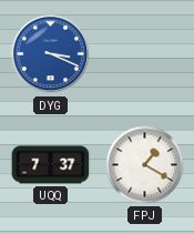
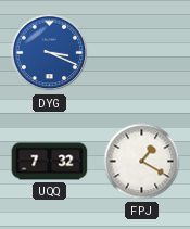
UQQ: 7:37 -> 7:32
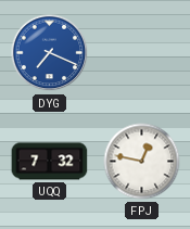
DYG: 3:19 -> 7:19
FPJ: 1:20 -> 12:47
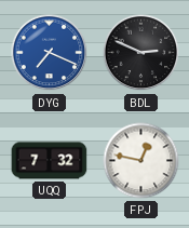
BDL: none -> 2:49
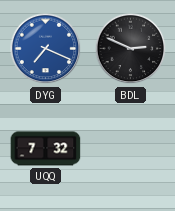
FPJ: 12:47 -> none
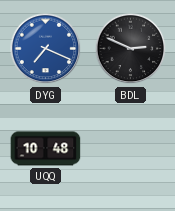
UQQ: 7:32 -> 10:48
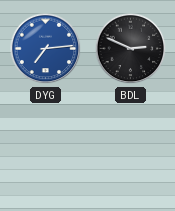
DYG: 7:19 -> 7:14
UQQ: 10:48 -> none
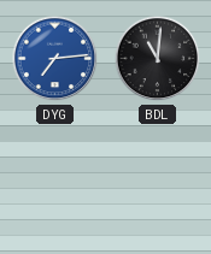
BDL: 2:49 -> 11:01
